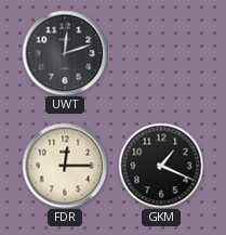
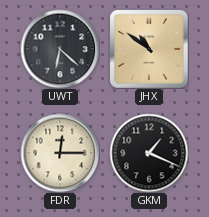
UWT: 12:12 -> 6:22
JHX: none -> 10:51
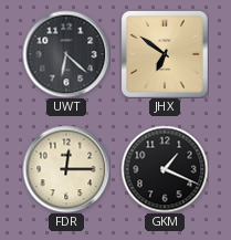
JHX: 10:51 -> 6:51
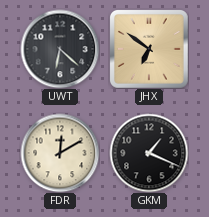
FDR: 12:15 -> 12:10
